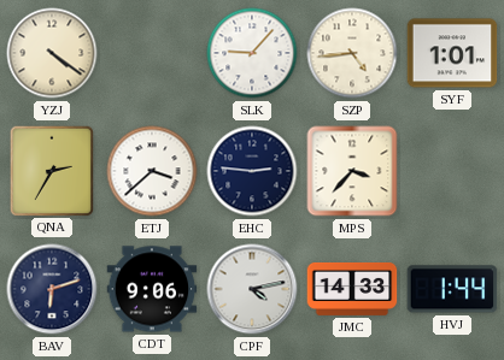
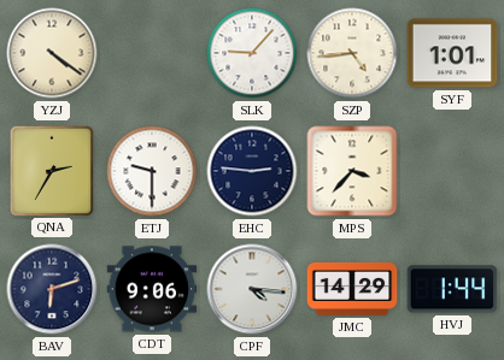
ETJ: 3:38 -> 9:30
CPF: 4:13 -> 4:16
JMC: 14:33 -> 14:29
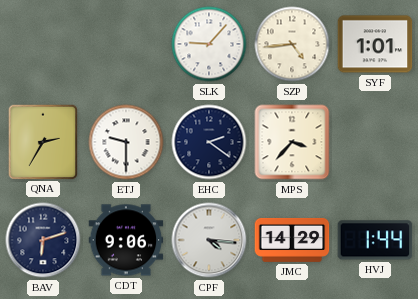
YZJ: 4:21 -> none
EHC: 2:46 -> 2:21
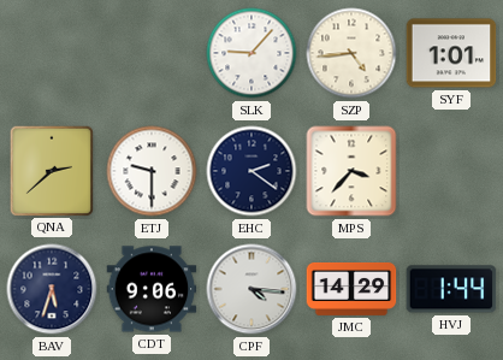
QNA: 2:35 -> 2:38
BAV: 6:12 -> 5:33
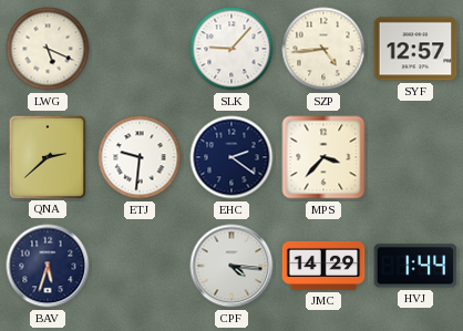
LWG: none -> 5:19
SYF: 1:01 -> 12:57
ETJ: 9:30 -> 9:31
CDT: 9:06 -> none
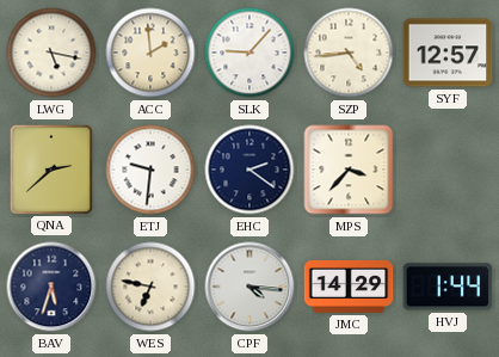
LWG: 5:19 -> 5:17
ACC: none -> 1:59
WES: none -> 6:47
